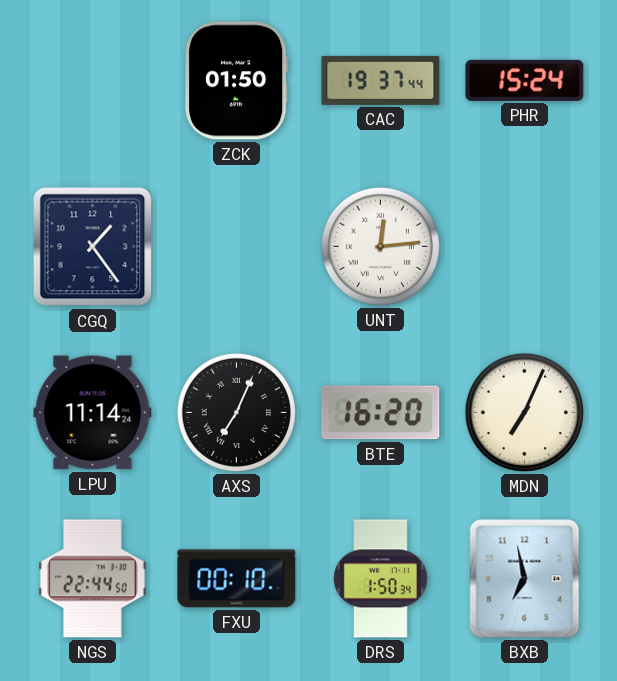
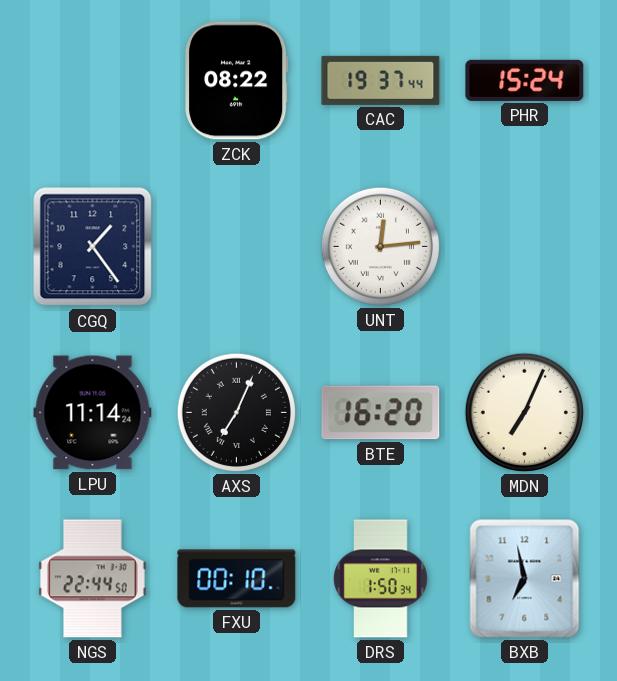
ZCK: 01:50 -> 08:22
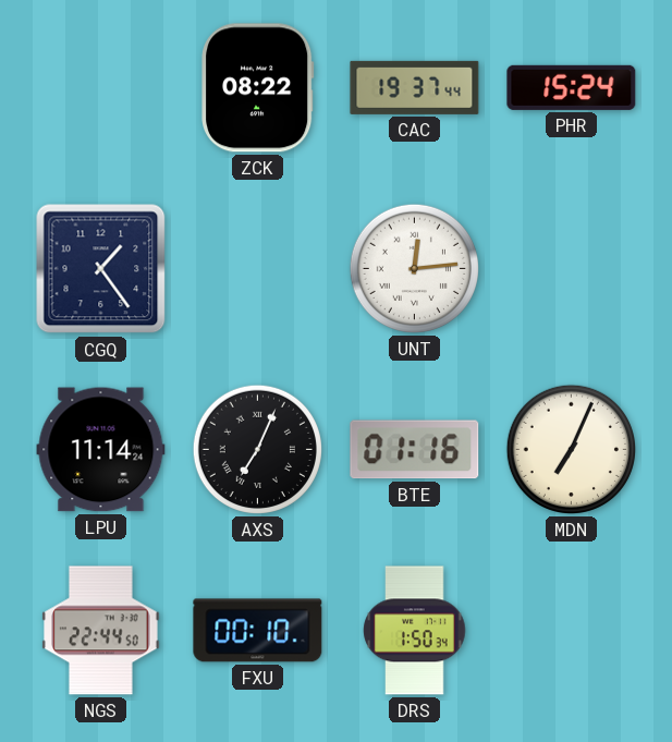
BTE: 16:20 -> 01:16
BXB: 6:58 -> none
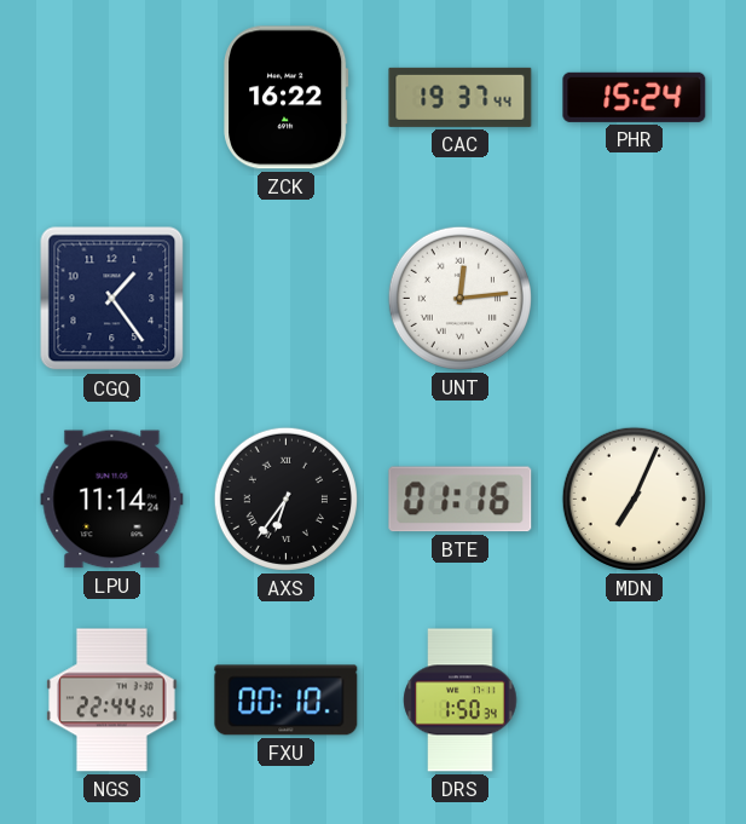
ZCK: 08:22 -> 16:22
AXS: 7:04 -> 6:36
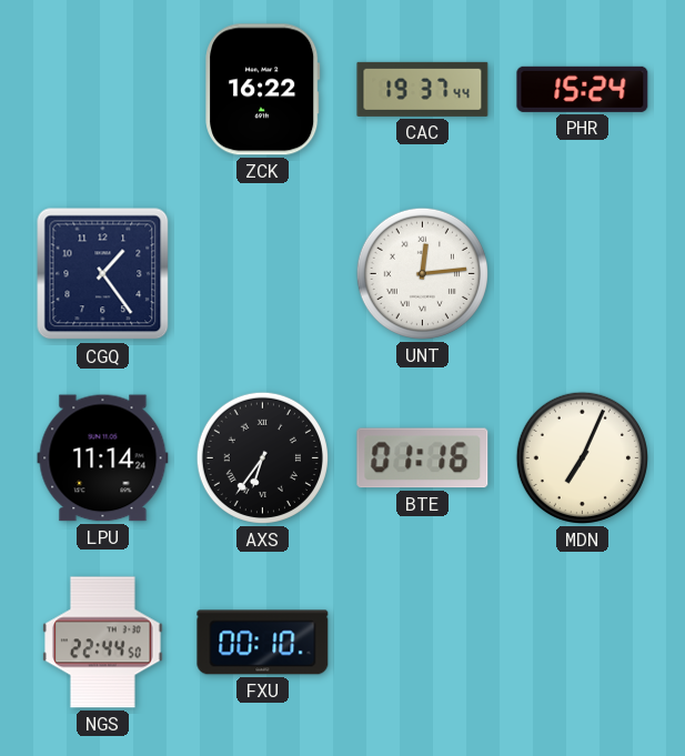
DRS: 1:50 -> none
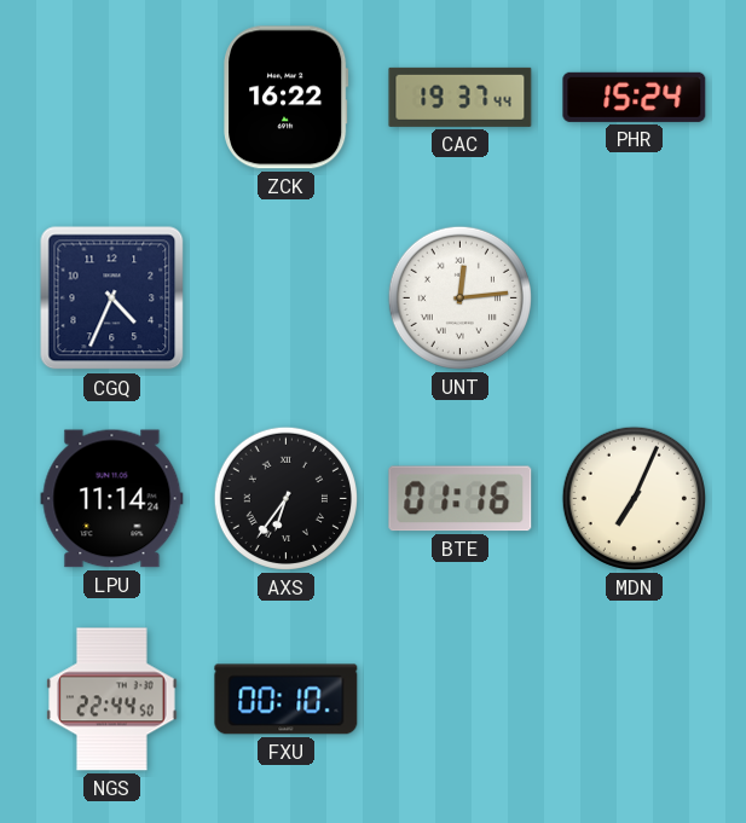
CGQ: 1:24 -> 4:34
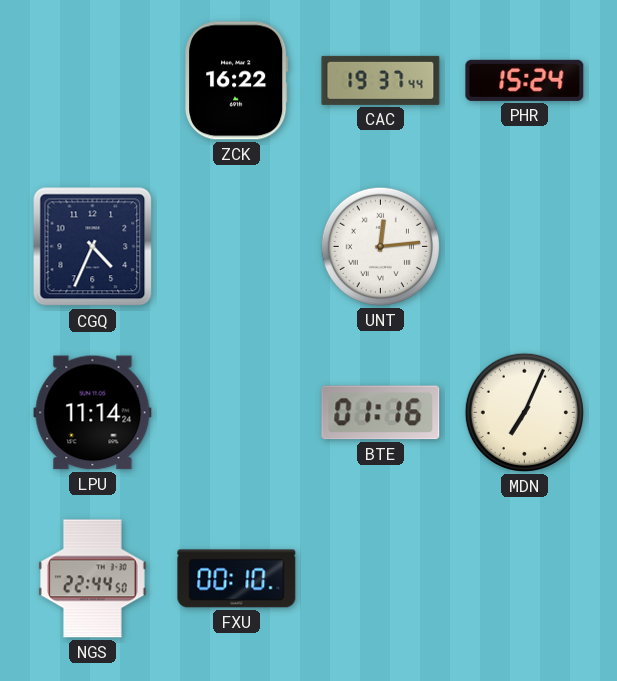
AXS: 6:36 -> none
